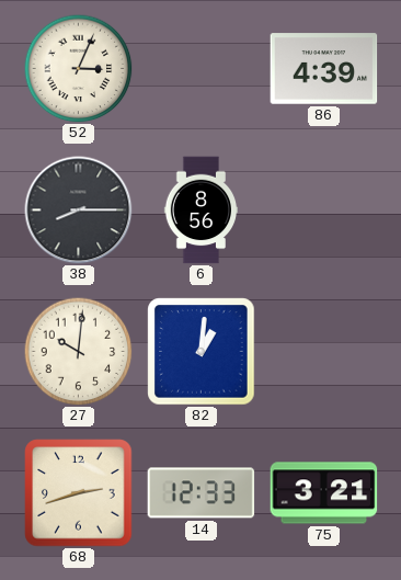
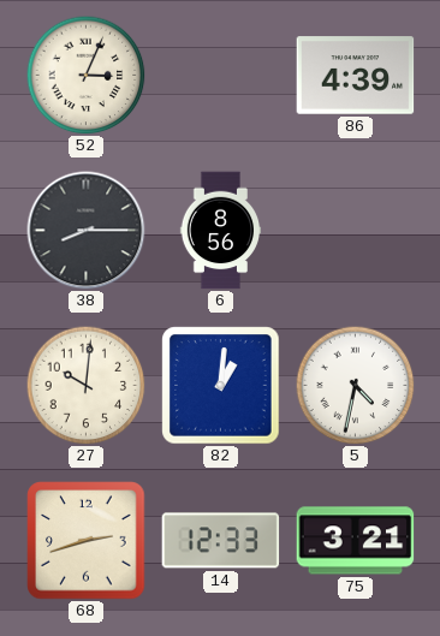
5: none -> 4:32
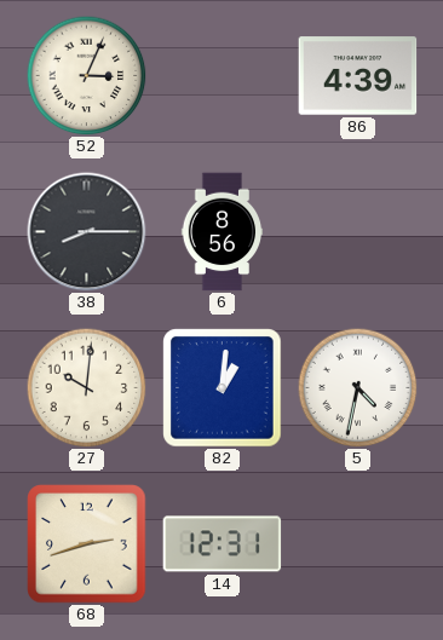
14: 12:33 -> 12:31
75: 3:21 -> none
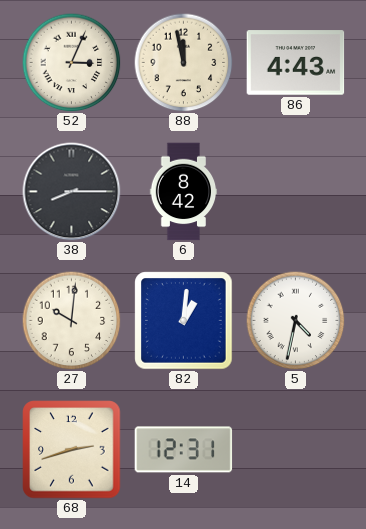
88: none -> 11:58
86: 4:39 -> 4:43
6: 8:56 -> 8:42
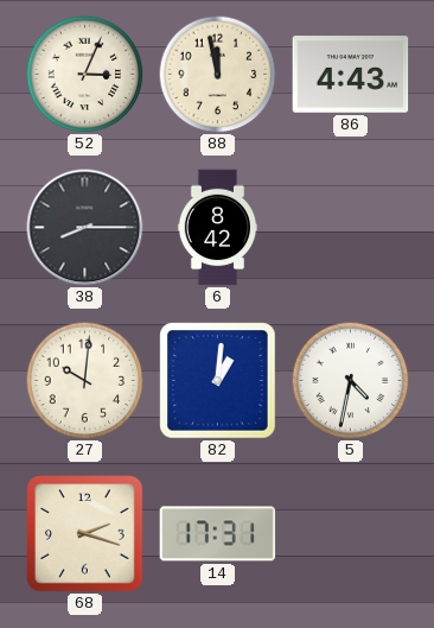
68: 2:42 -> 2:18
14: 12:31 -> 17:31
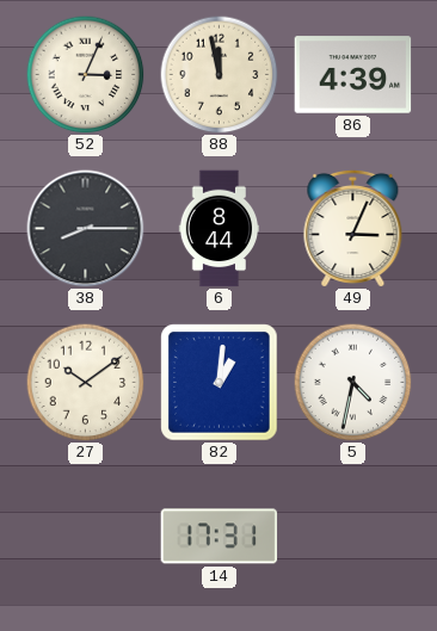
86: 4:43 -> 4:39
6: 8:42 -> 8:44
49: none -> 3:04
27: 10:01 -> 10:09
68: 2:18 -> none
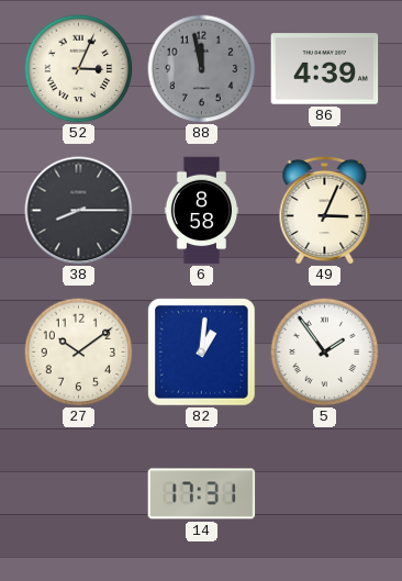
88 dial: cream -> grey
6: 8:44 -> 8:58
5: 4:32 -> 1:54
